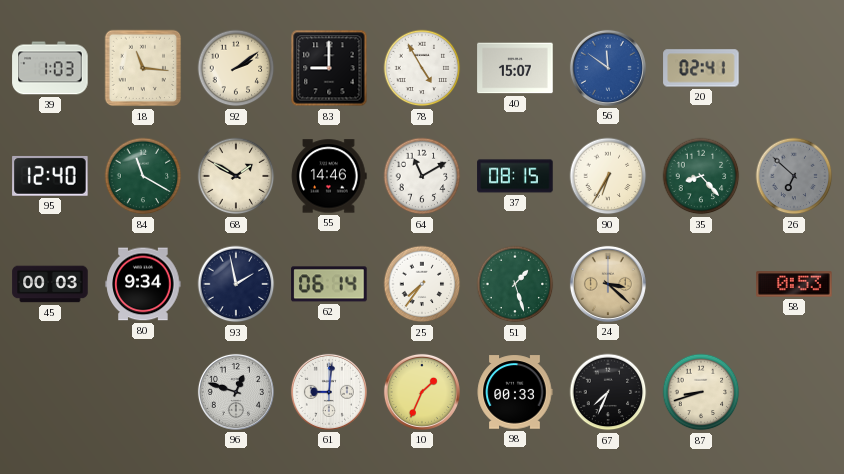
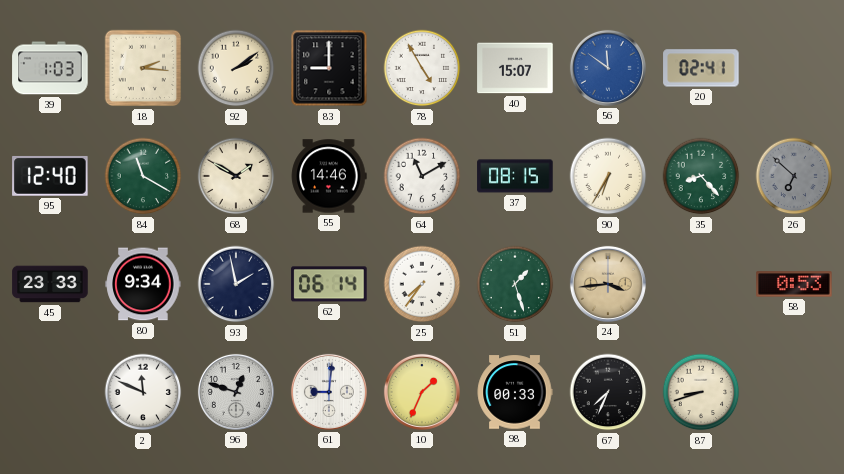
18: 11:16 -> 2:16
45: 00:03 -> 23:33
24: 3:22 -> 3:44
2: none -> 11:49
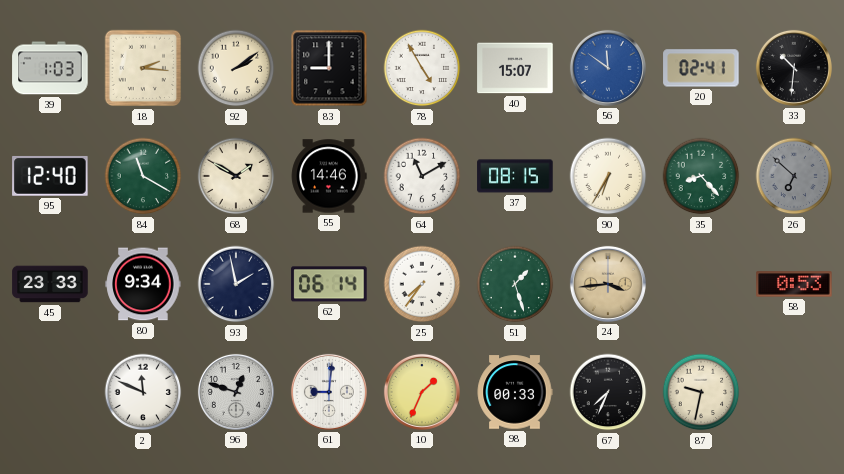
33: none -> 10:31
87: 8:42 -> 9:32
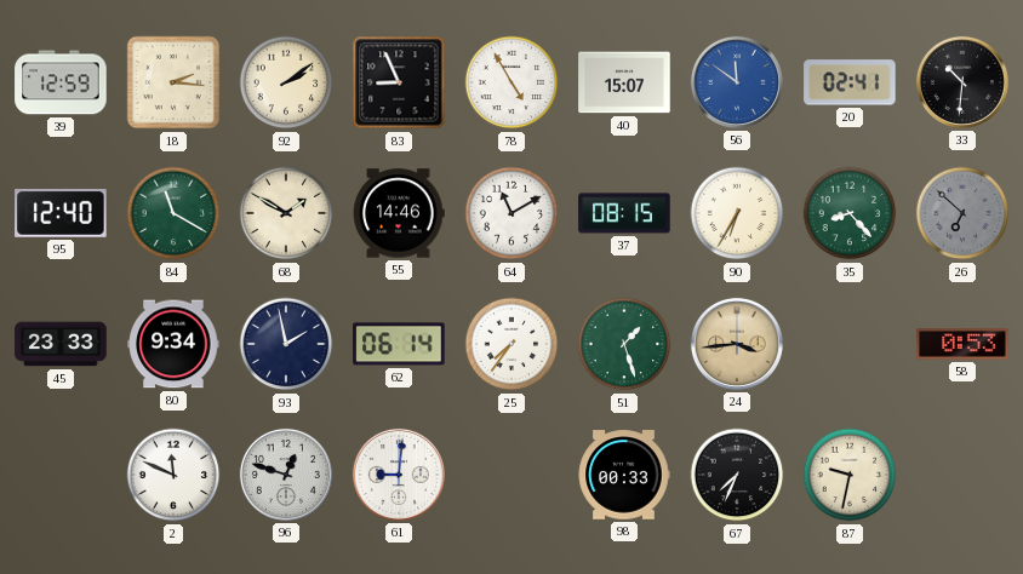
39: 1:03 -> 12:59
83: 9:00 -> 8:56
10: 1:34 -> none
